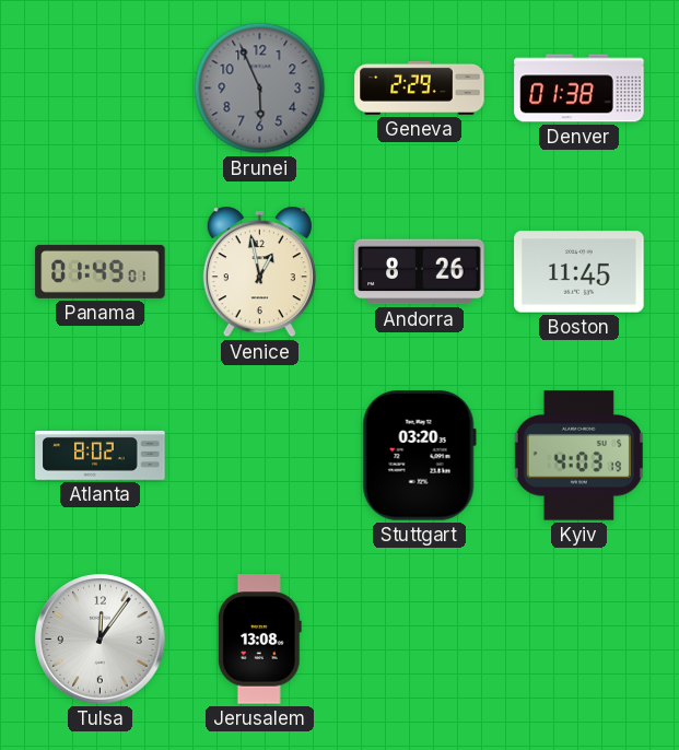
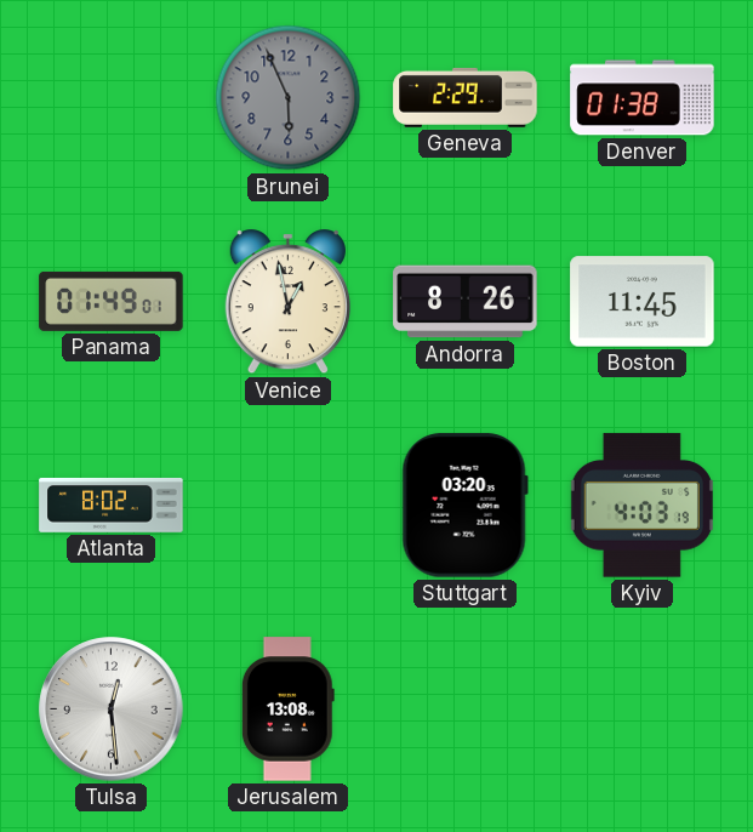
Tulsa: 12:06 -> 12:29
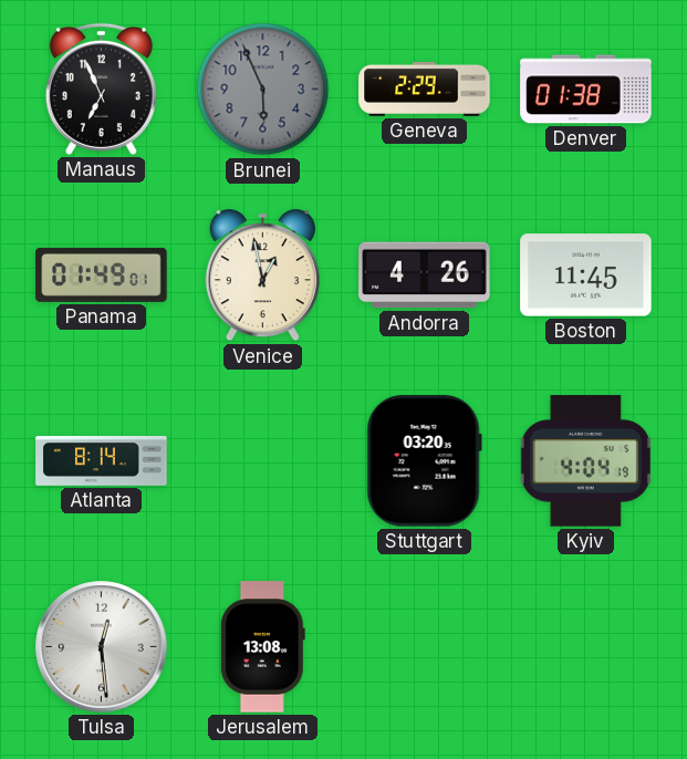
Manaus: none -> 6:56
Andorra: 8:26 -> 4:26
Atlanta: 8:02 -> 8:14
Kyiv: 4:03 -> 4:04
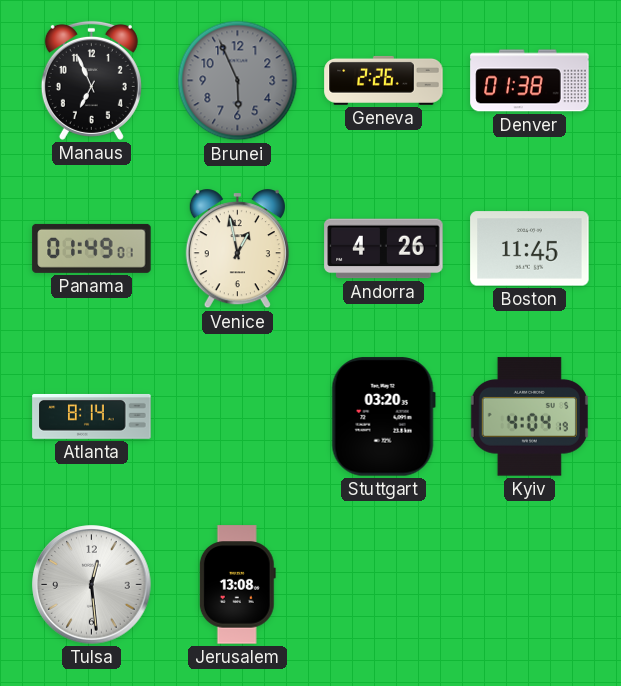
Geneva: 2:29 -> 2:26
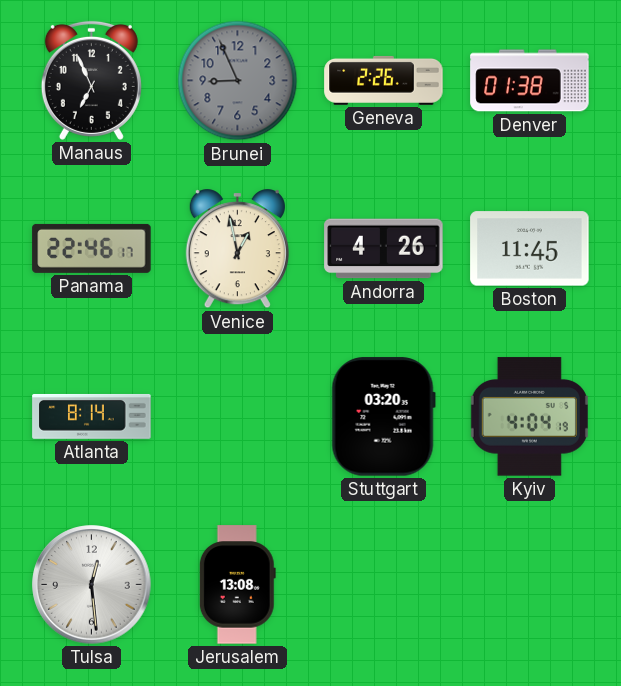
Brunei: 5:56 -> 8:56
Panama: 01:49 -> 22:46
